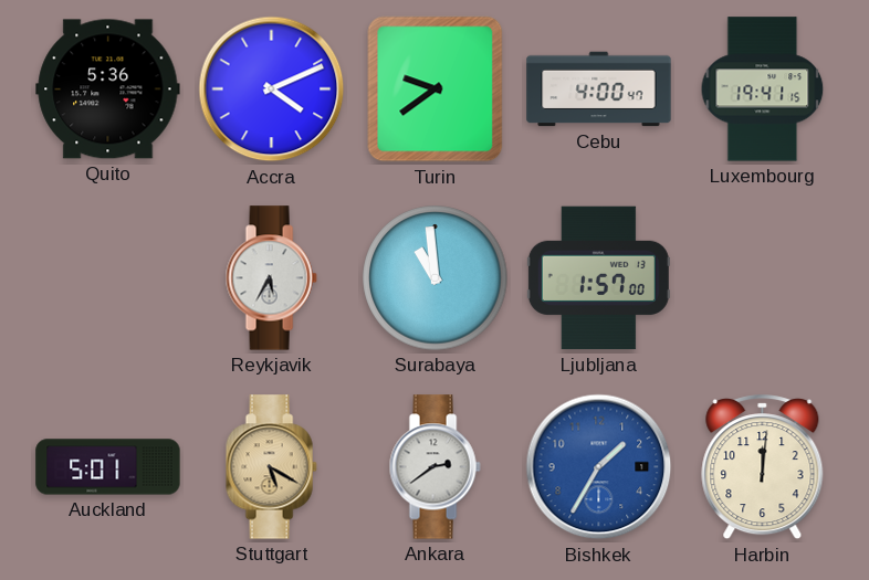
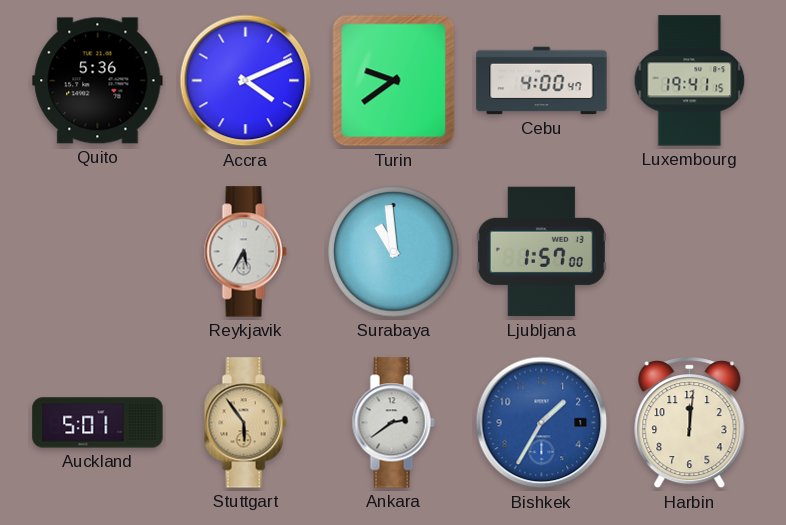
Stuttgart: 5:20 -> 5:54
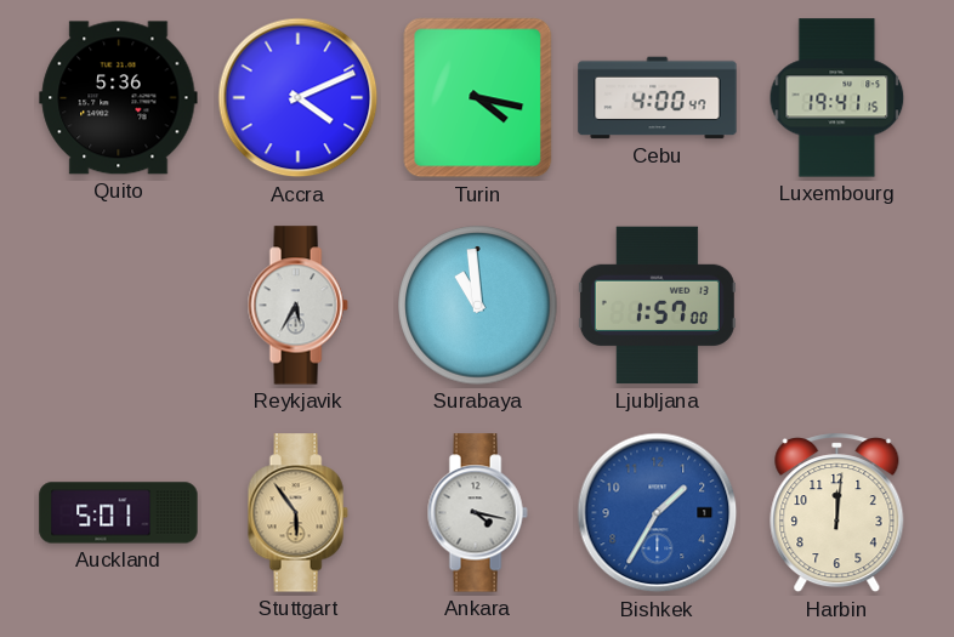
Turin: 9:39 -> 4:17
Ankara: 2:39 -> 4:17
